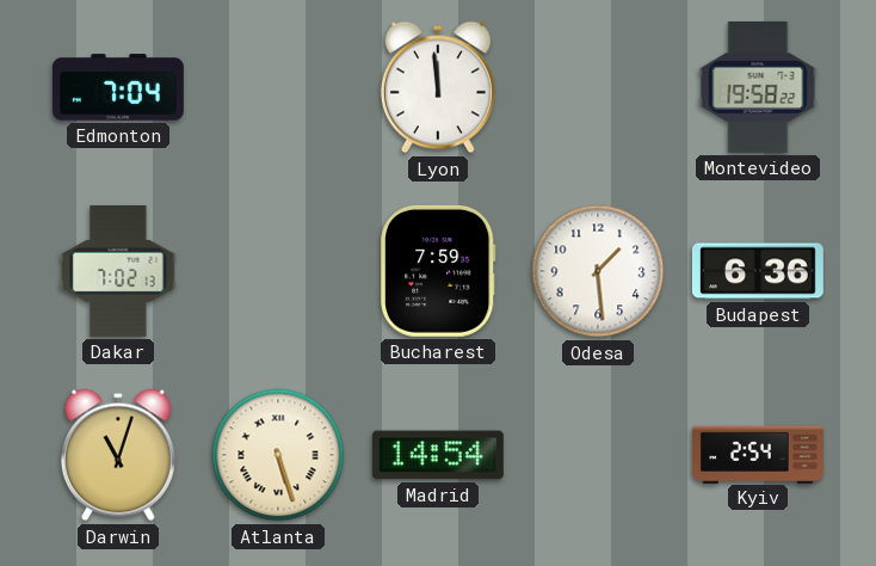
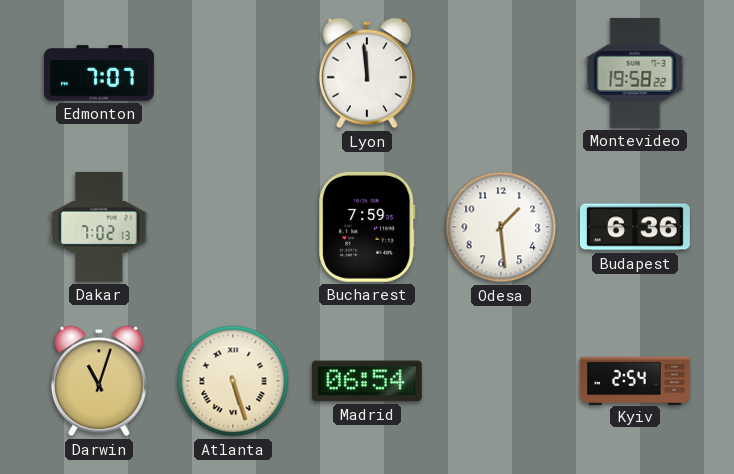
Edmonton: 7:04 -> 7:07
Madrid: 14:54 -> 06:54
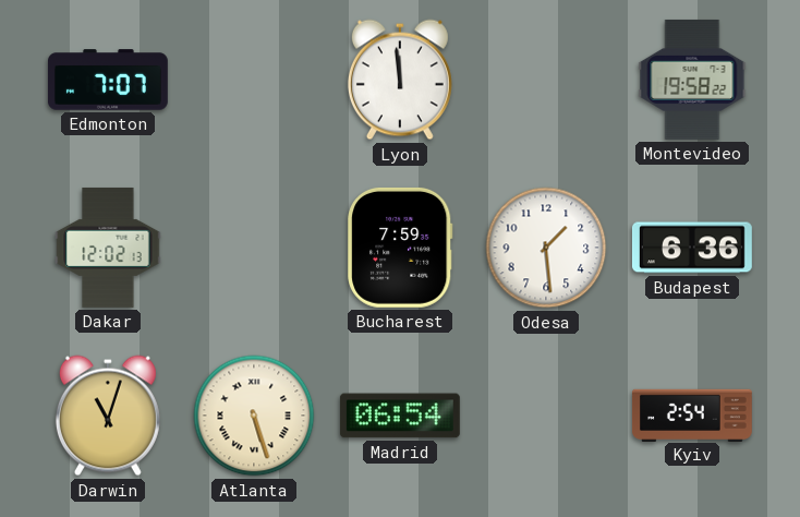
Dakar: 7:02 -> 12:02
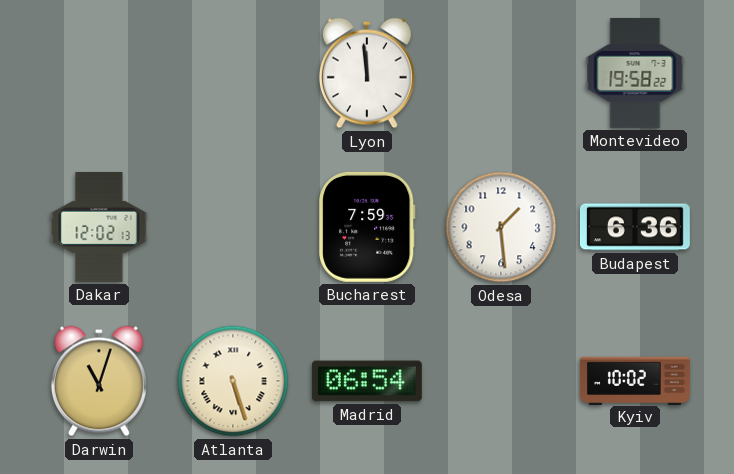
Edmonton: 7:07 -> none
Kyiv: 2:54 -> 10:02
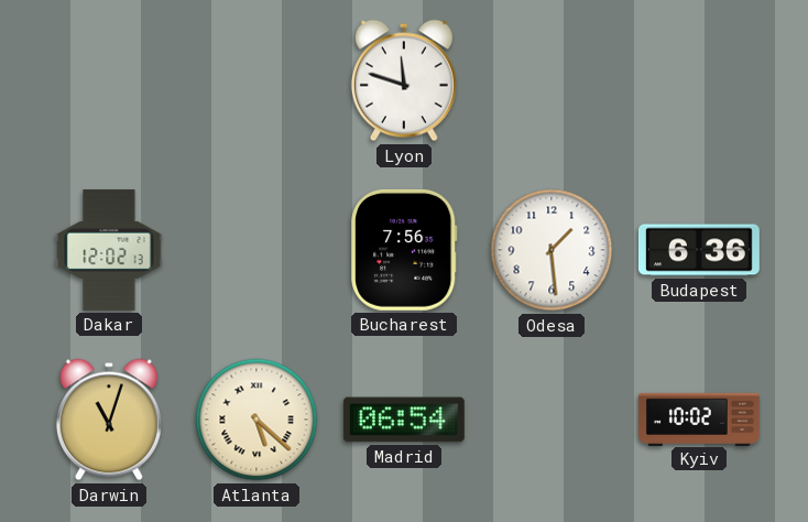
Lyon: 11:59 -> 11:48
Montevideo: 19:58 -> none
Bucharest: 7:59 -> 7:56
Atlanta: 5:27 -> 5:22
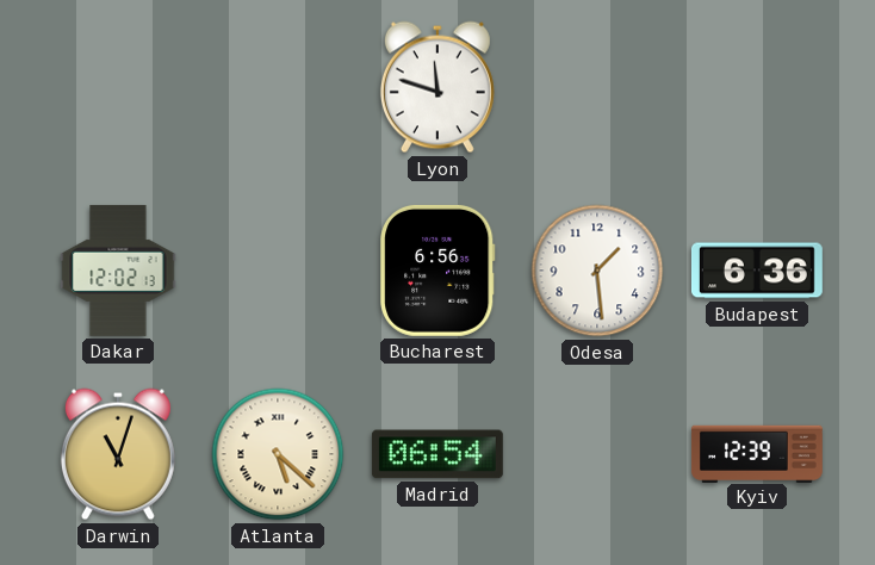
Bucharest: 7:56 -> 6:56
Kyiv: 10:02 -> 12:39
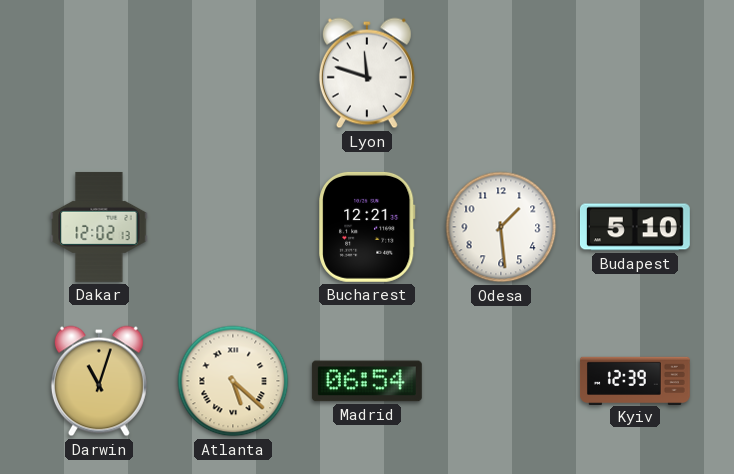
Bucharest: 6:56 -> 12:21
Budapest: 6:36 -> 5:10
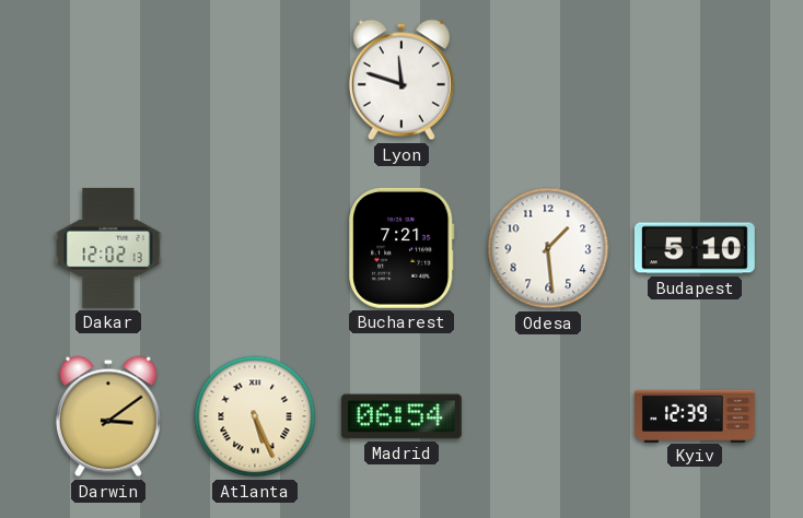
Bucharest: 12:21 -> 7:21
Darwin: 11:03 -> 3:09
Atlanta: 5:22 -> 5:26
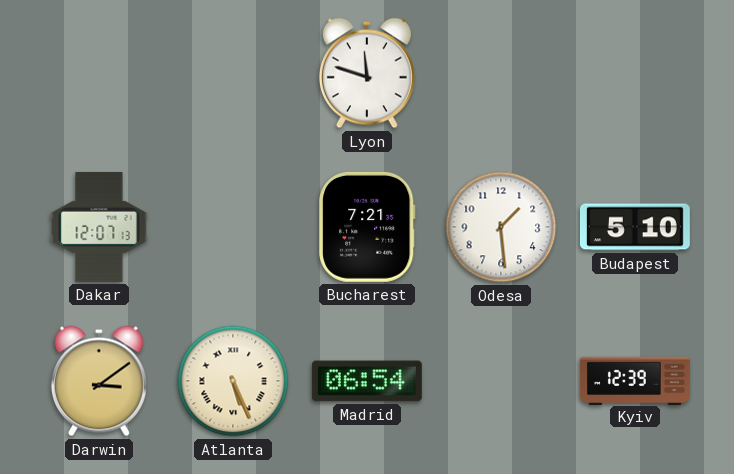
Dakar: 12:02 -> 12:07
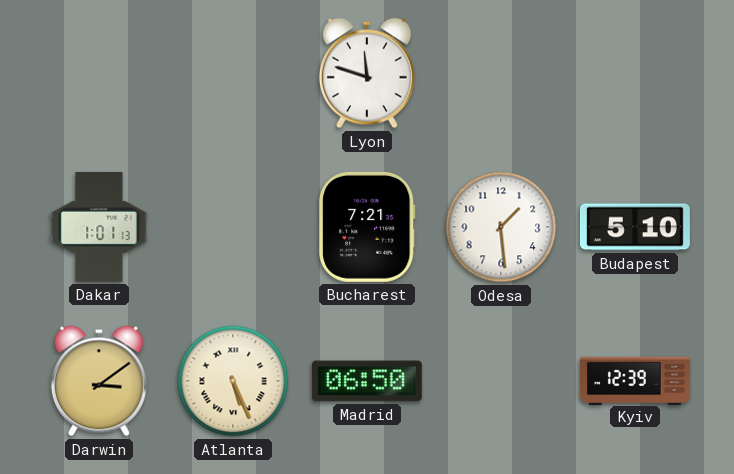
Dakar: 12:07 -> 1:01
Madrid: 06:54 -> 06:50
